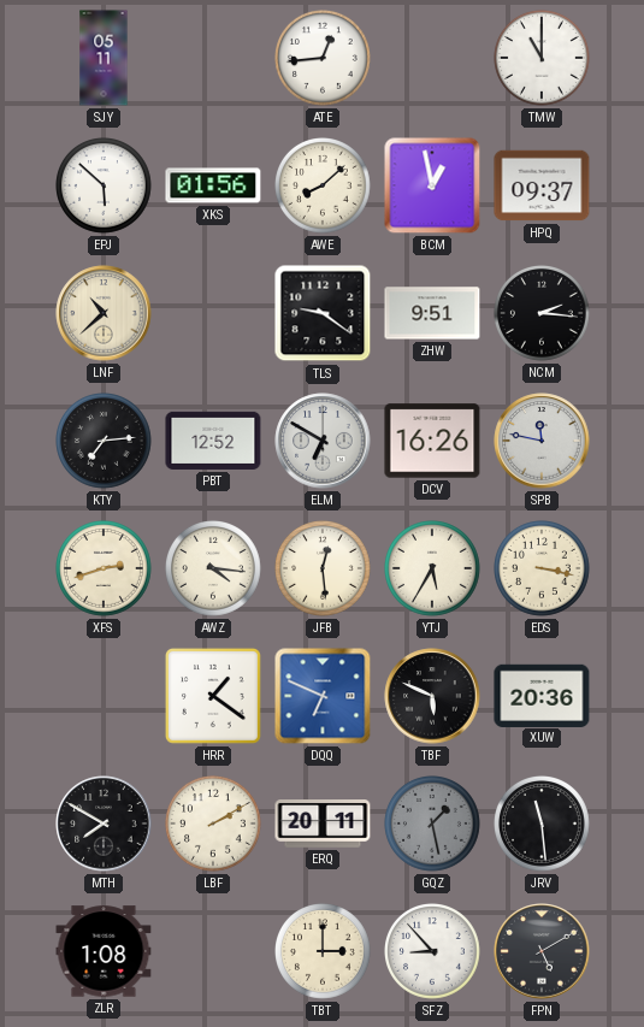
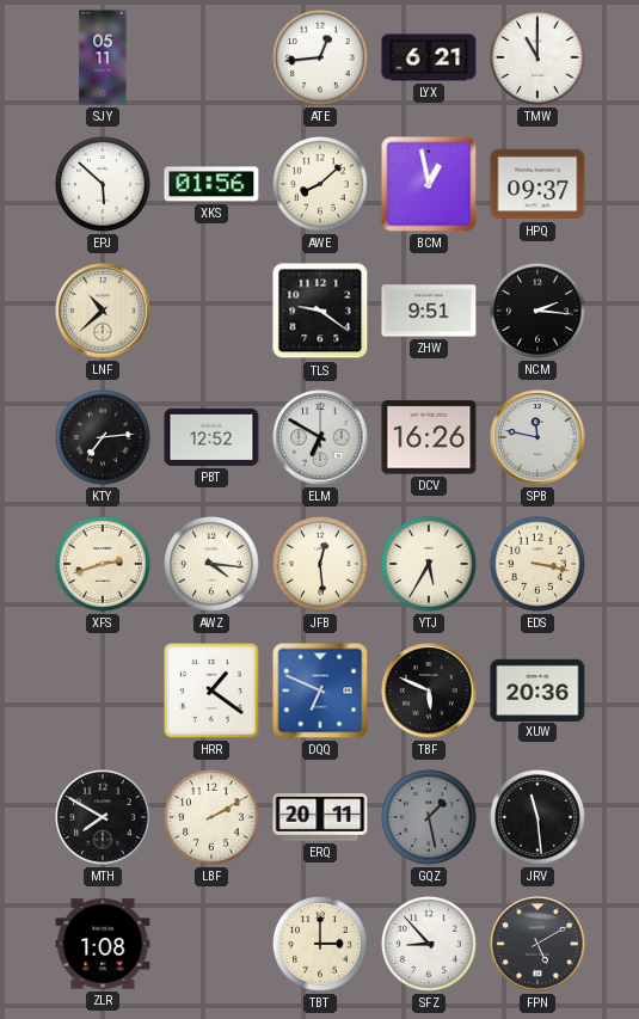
LYX: none -> 6:21
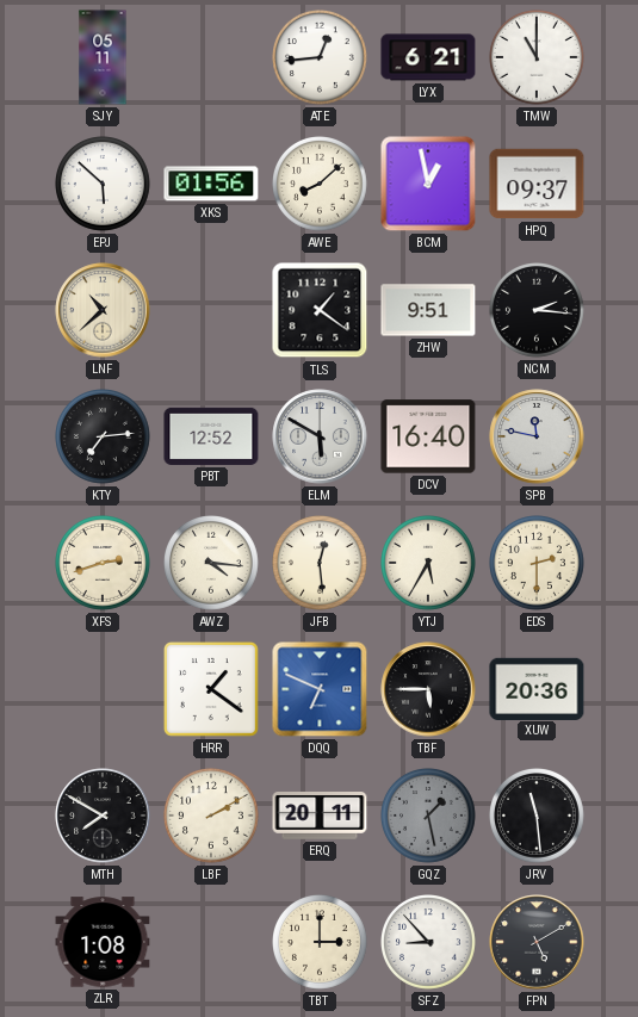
TLS: 9:21 -> 1:21
ELM: 6:50 -> 5:50
DCV: 16:26 -> 16:40
EDS: 3:17 -> 2:30
TBF: 5:49 -> 5:45
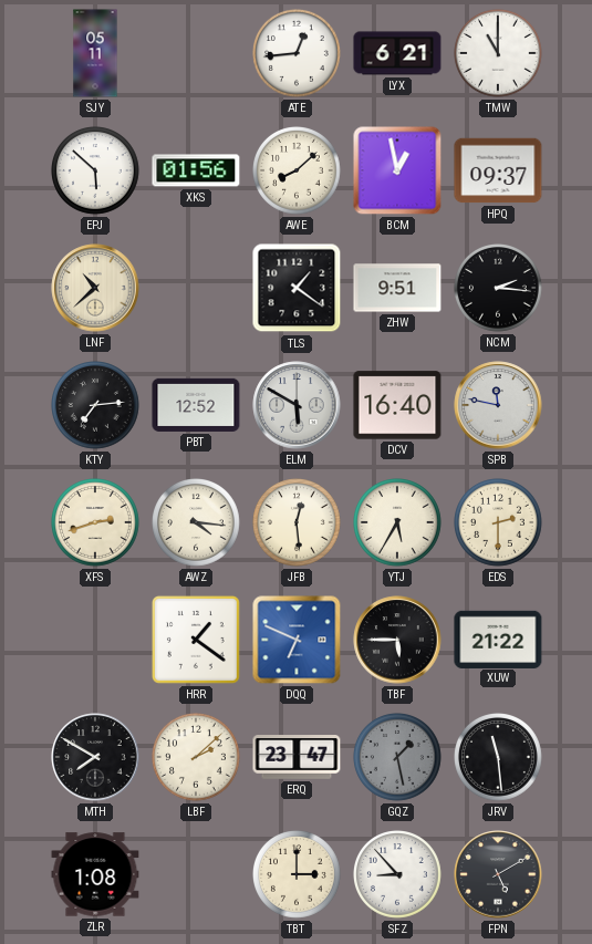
XUW: 20:36 -> 21:22
LBF: 2:10 -> 2:08
ERQ: 20:11 -> 23:47
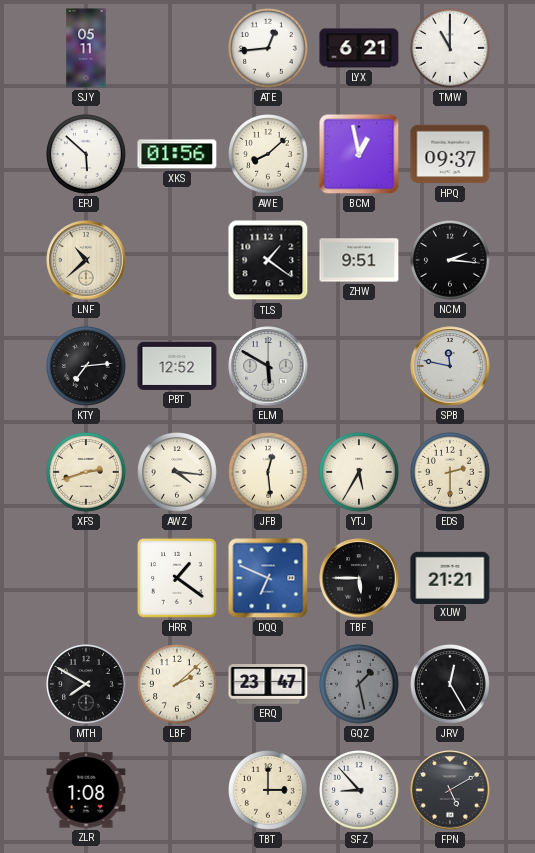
DCV: 16:40 -> none
XUW: 21:22 -> 21:21
JRV: 11:29 -> 12:25
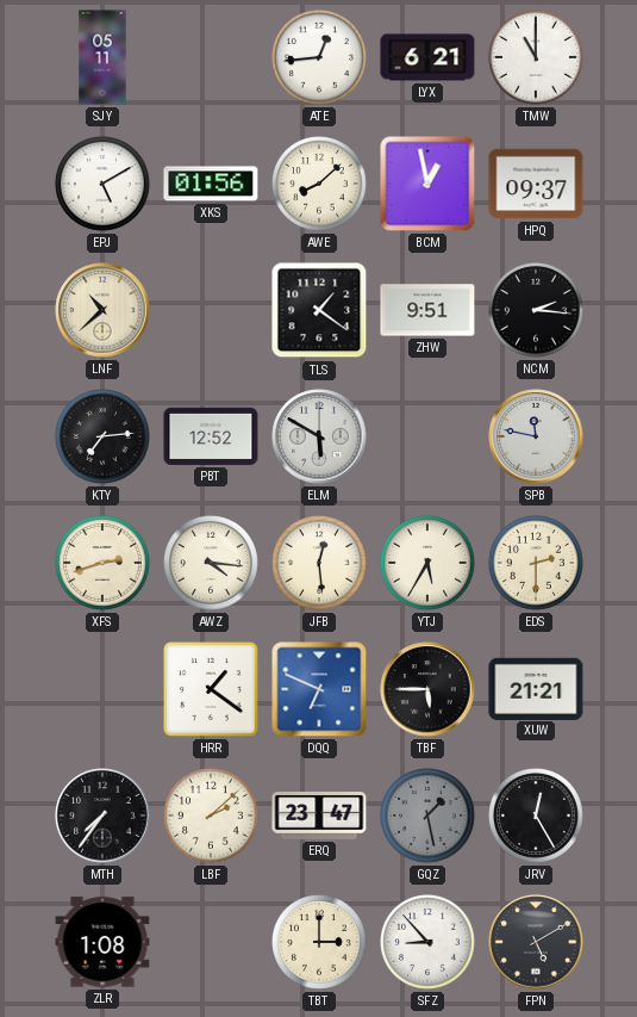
EPJ: 5:52 -> 5:10
MTH: 7:50 -> 7:36
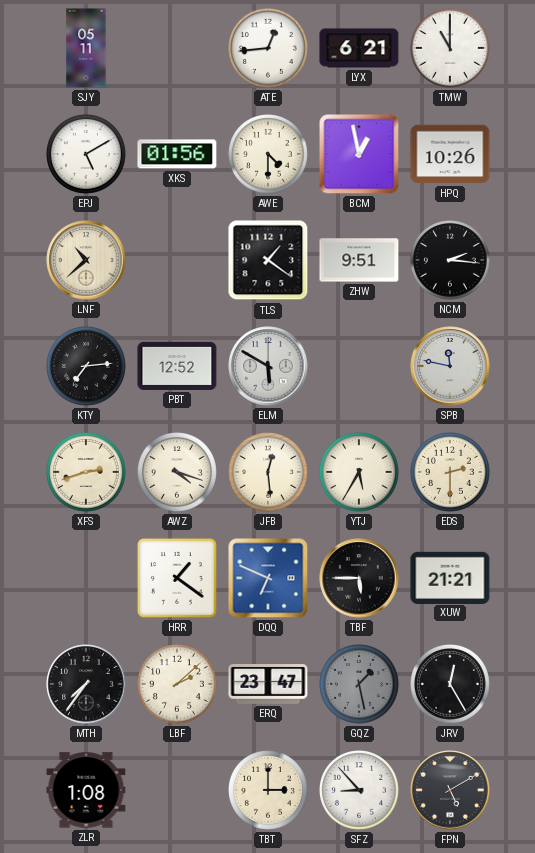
AWE: 8:08 -> 4:30
HPQ: 09:37 -> 10:26
AWZ: 4:16 -> 4:18
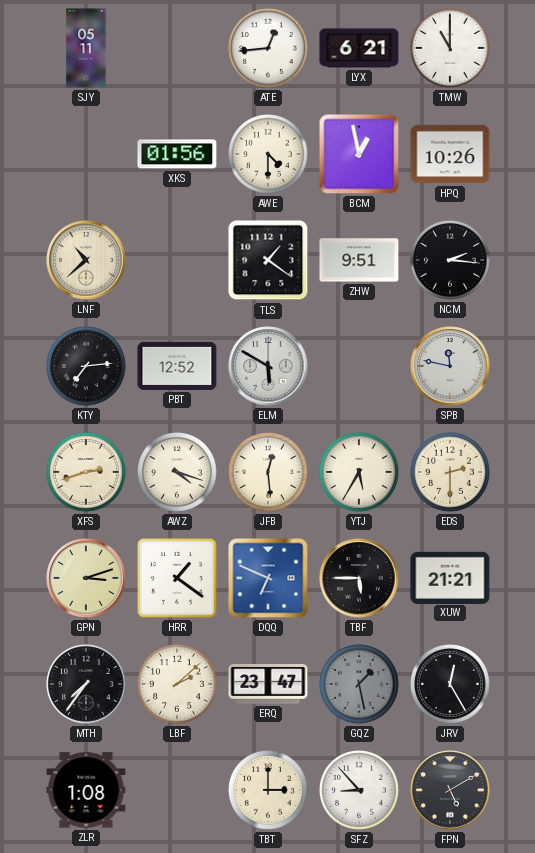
EPJ: 5:10 -> none
GPN: none -> 3:12
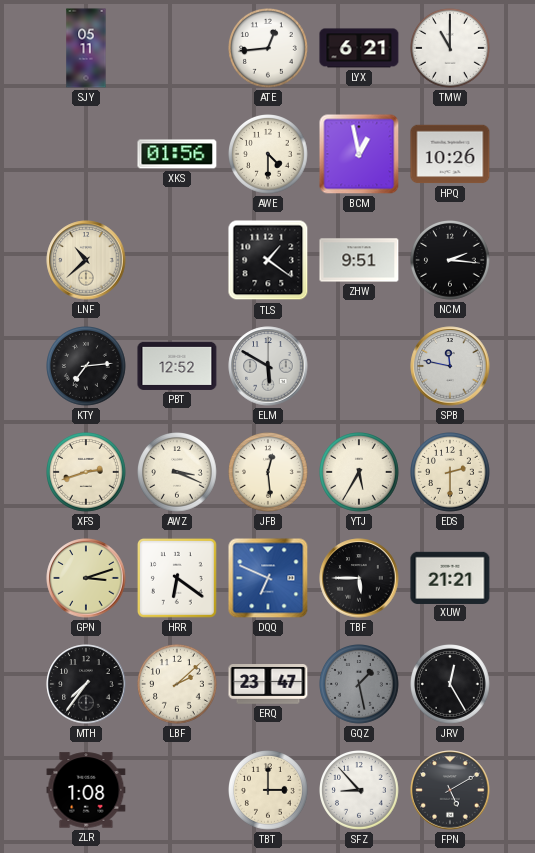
AWZ: 4:18 -> 3:19
HRR: 1:21 -> 6:21
